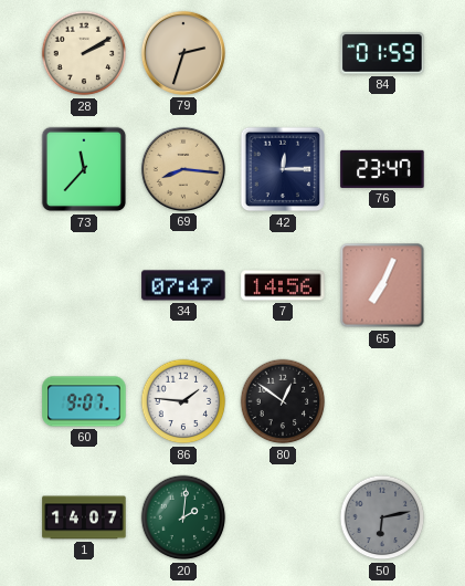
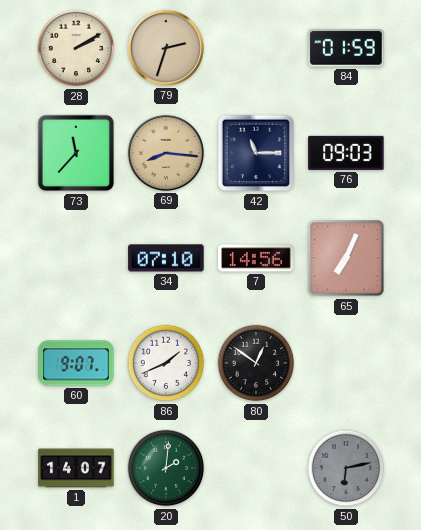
42: 12:15 -> 11:15
76: 23:47 -> 09:03
34: 07:47 -> 07:10
86: 1:46 -> 1:41
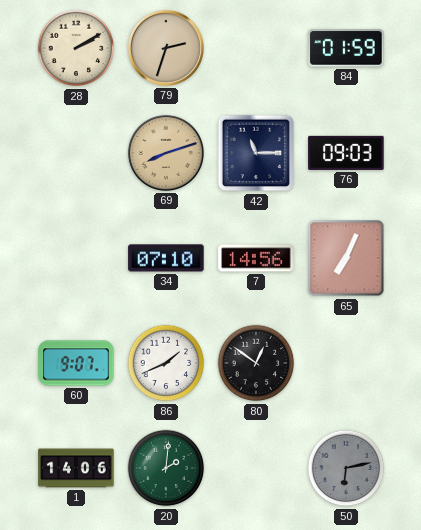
73: 11:37 -> none
69: 8:16 -> 8:12
1: 14:07 -> 14:06
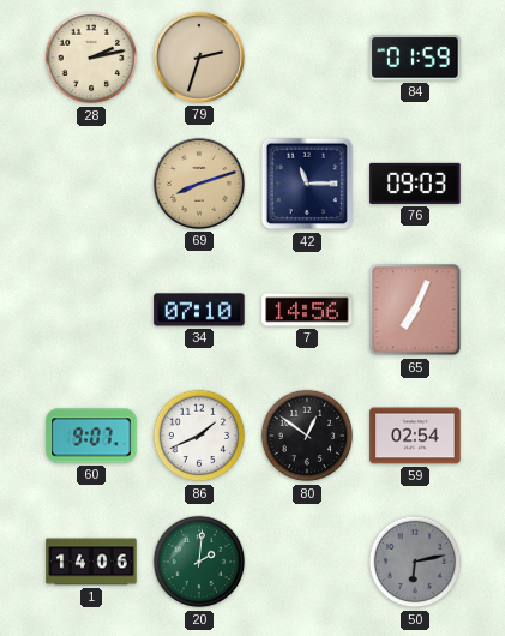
28: 2:10 -> 2:13
59: none -> 02:54
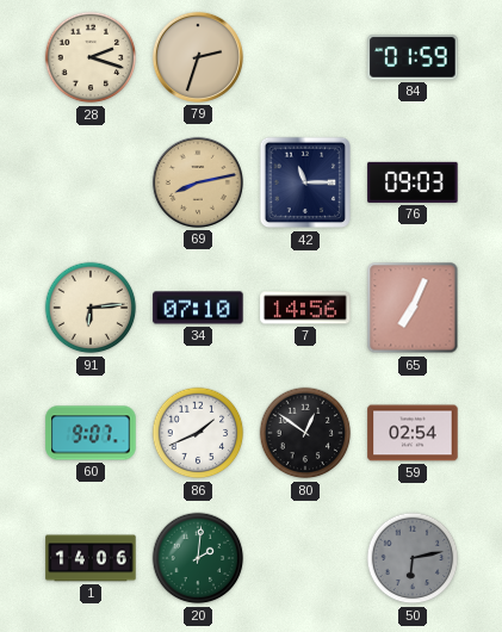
28: 2:13 -> 2:18
69: 8:12 -> 8:13
91: none -> 6:14
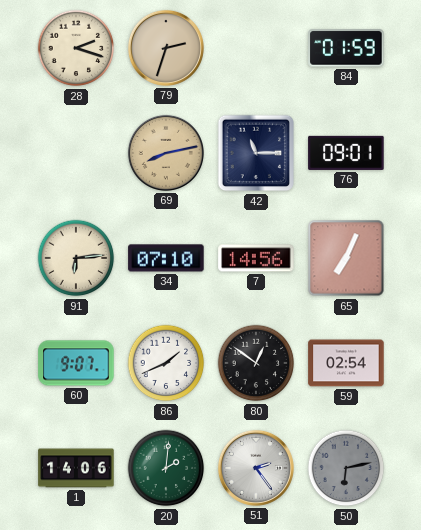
76: 09:03 -> 09:01
51: none -> 2:24
